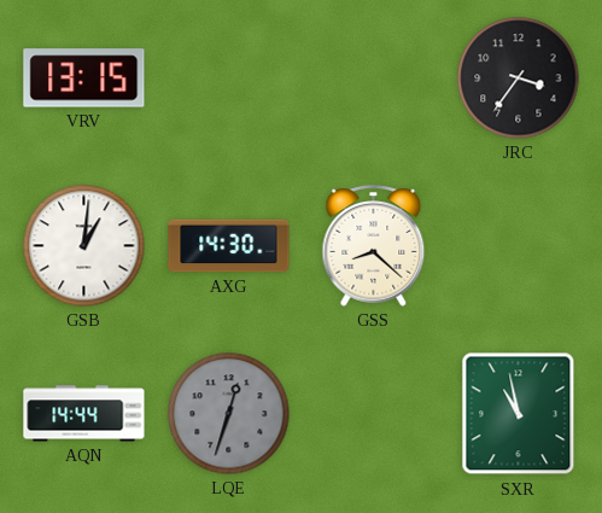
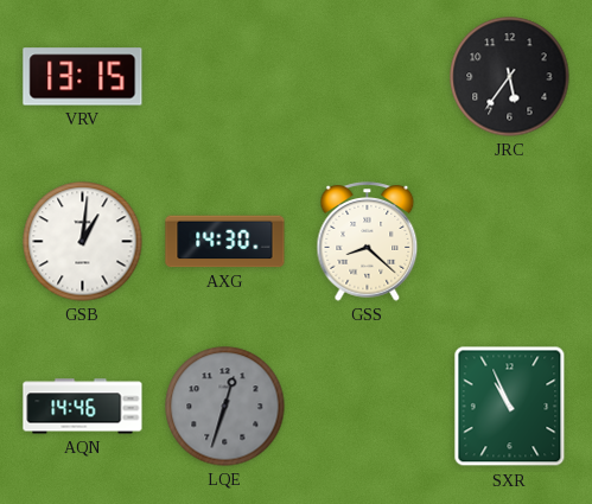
JRC: 3:36 -> 5:36
AQN: 14:44 -> 14:46
SXR: 10:58 -> 10:56
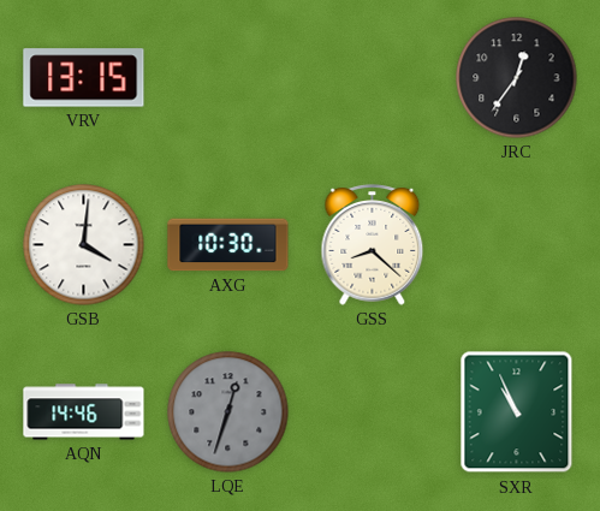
JRC: 5:36 -> 12:36
GSB: 1:01 -> 4:01
AXG: 14:30 -> 10:30
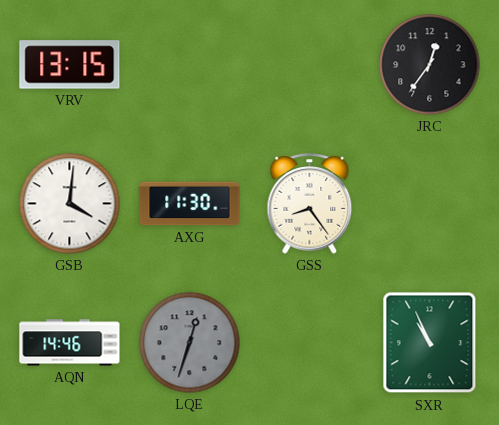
AXG: 10:30 -> 11:30
GSS: 8:22 -> 8:24
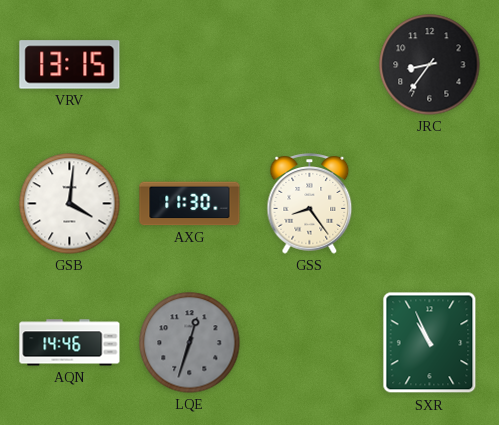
JRC: 12:36 -> 8:36
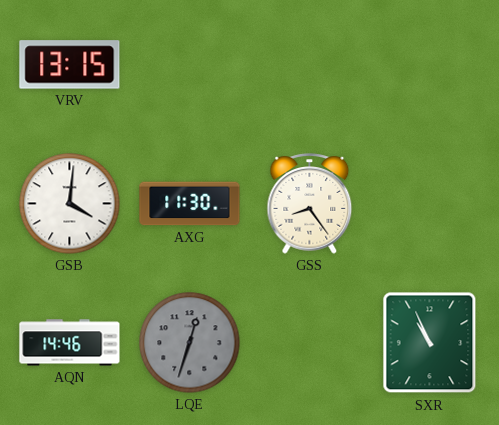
JRC: 8:36 -> none
